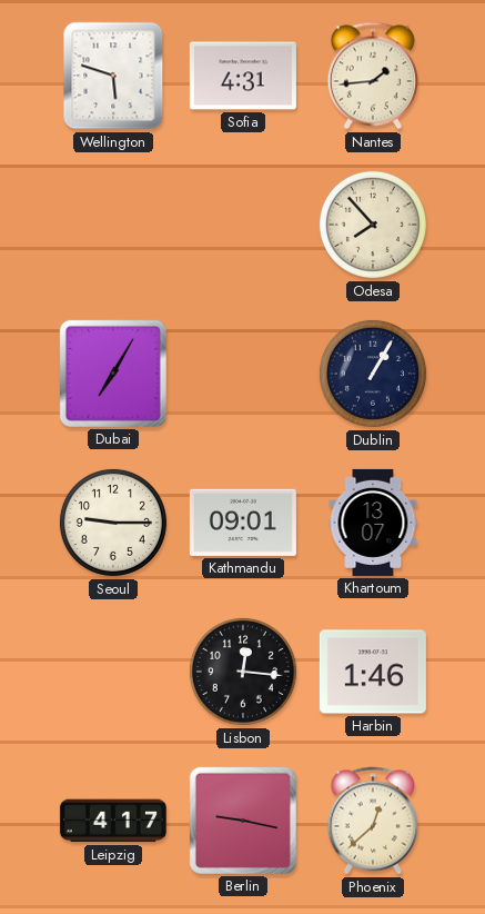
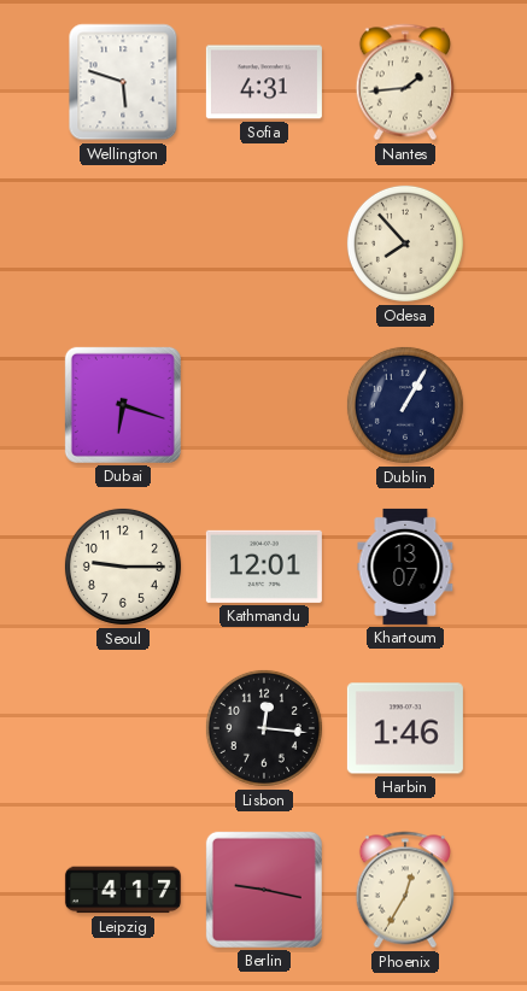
Dubai: 7:05 -> 6:18
Kathmandu: 09:01 -> 12:01
Phoenix: 12:38 -> 12:35
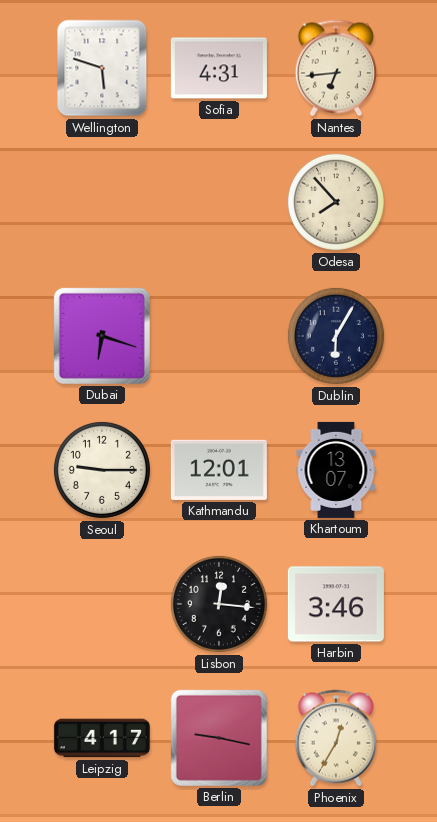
Nantes: 1:44 -> 6:44
Dublin: 1:05 -> 6:05
Harbin: 1:46 -> 3:46
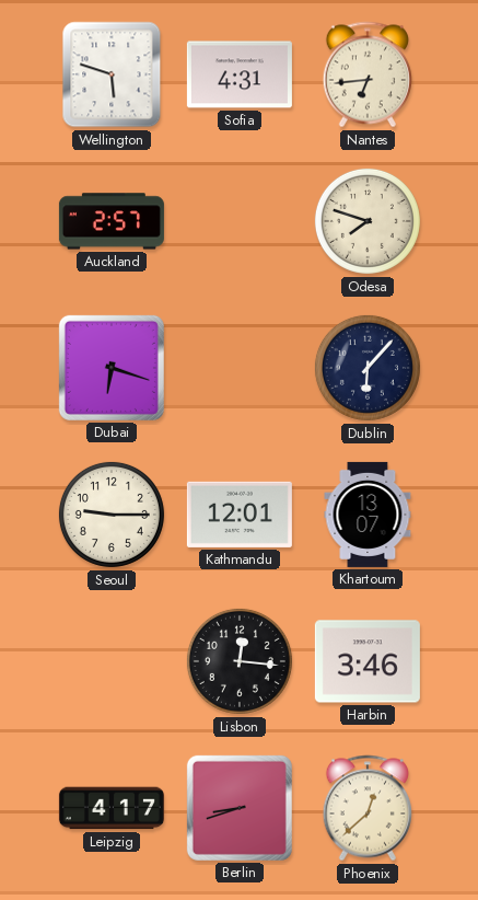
Auckland: none -> 2:57
Odesa: 7:53 -> 7:48
Dublin: 6:05 -> 6:07
Berlin: 9:17 -> 8:42
Phoenix: 12:35 -> 12:38
